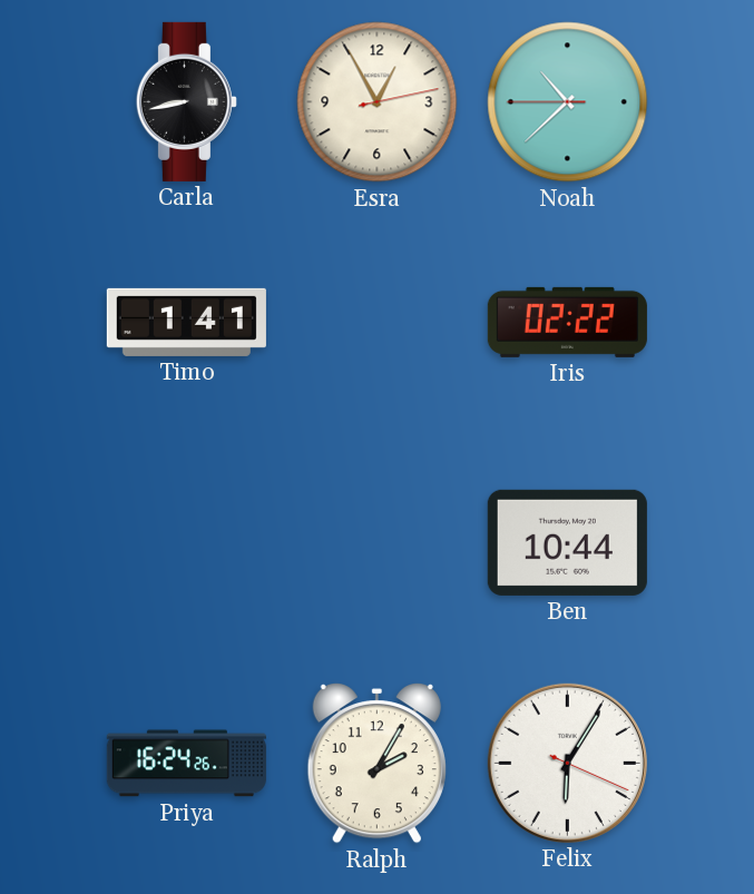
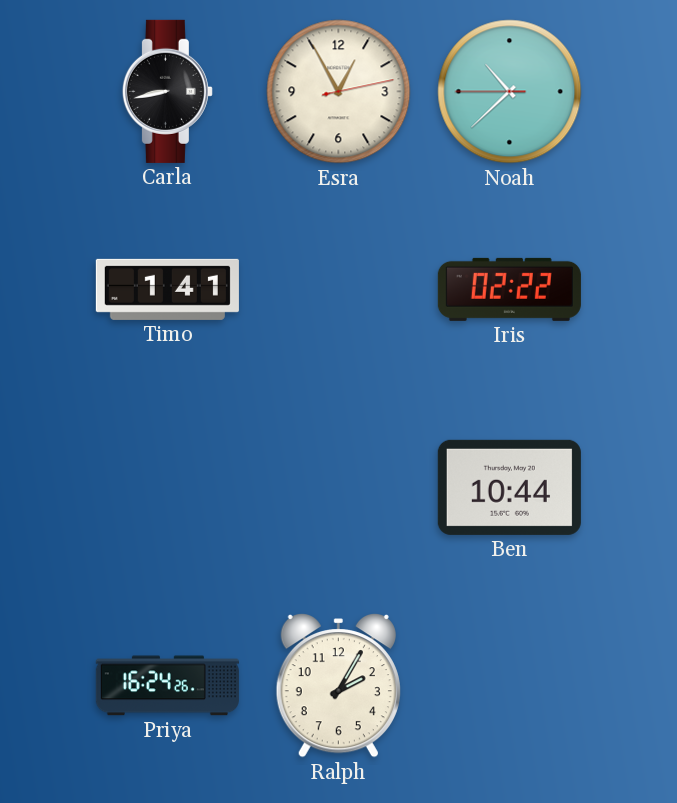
Felix: 6:05 -> none
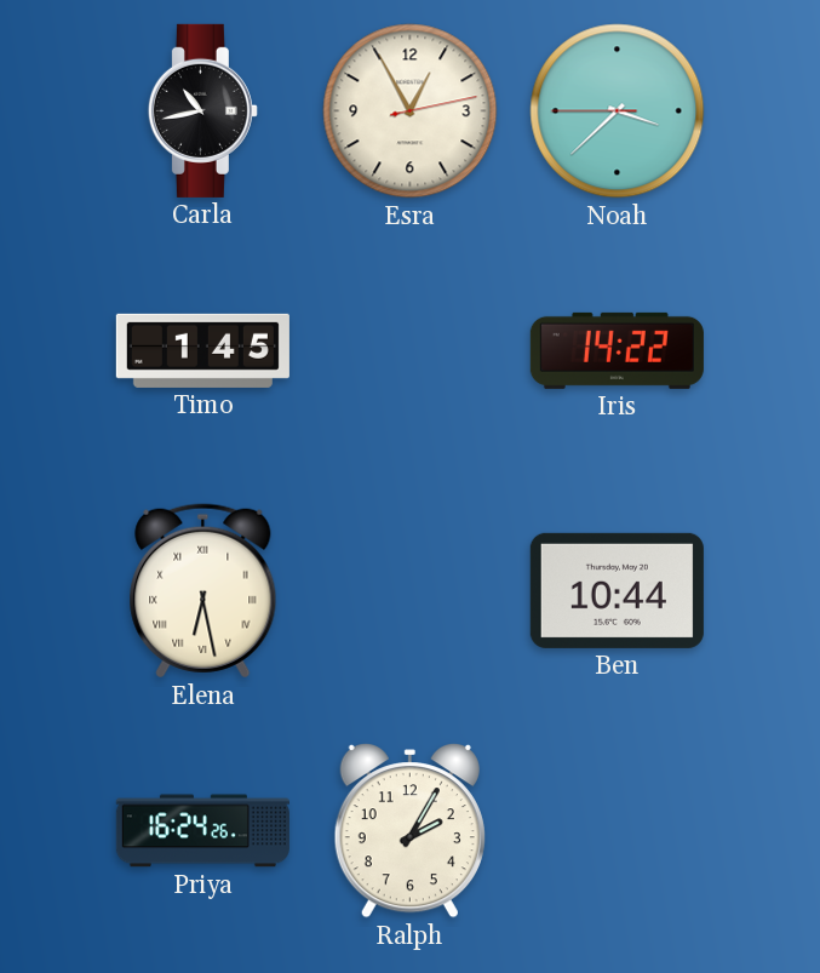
Carla: 8:43 -> 10:43
Noah: 10:37 -> 3:37
Timo: 1:41 -> 1:45
Iris: 02:22 -> 14:22
Elena: none -> 6:28
